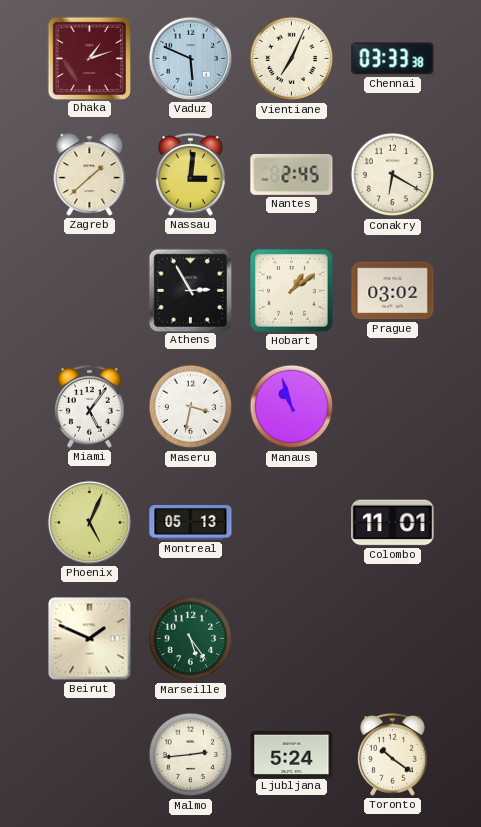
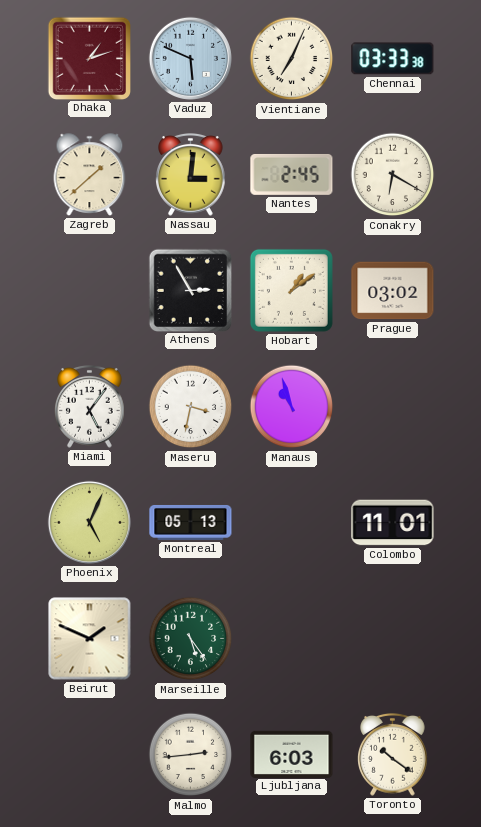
Ljubljana: 5:24 -> 6:03
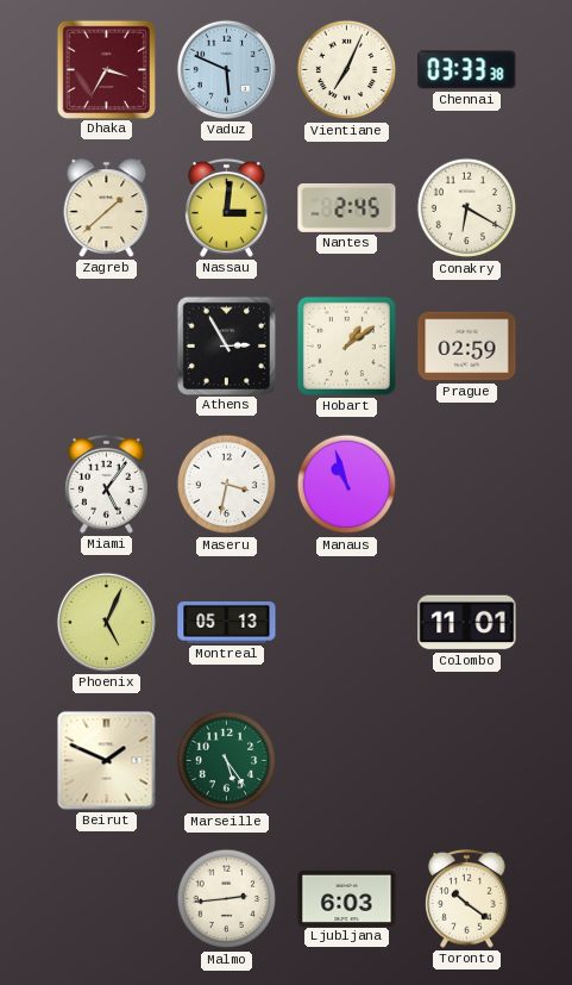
Dhaka: 1:12 -> 3:35
Prague: 03:02 -> 02:59
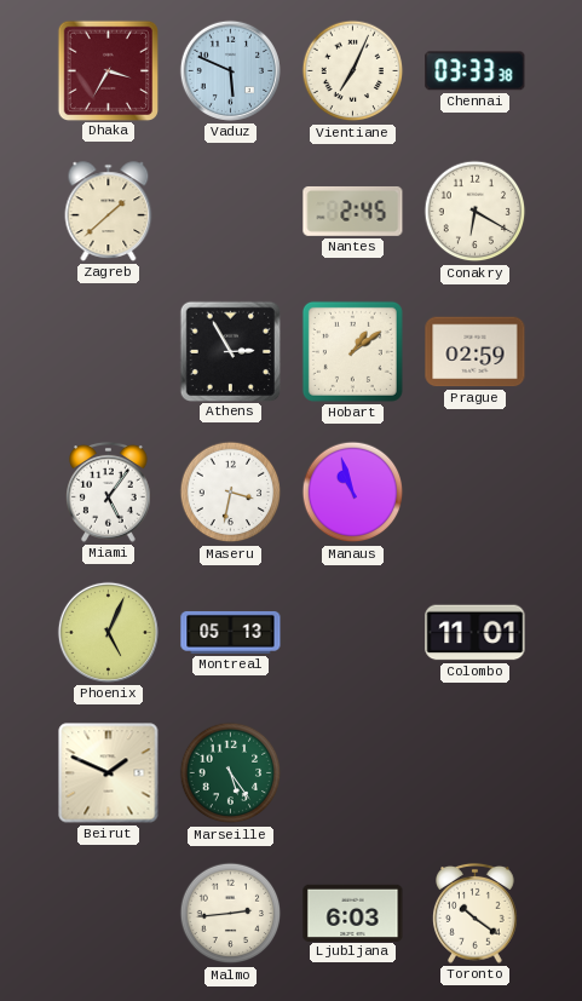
Nassau: 3:01 -> none
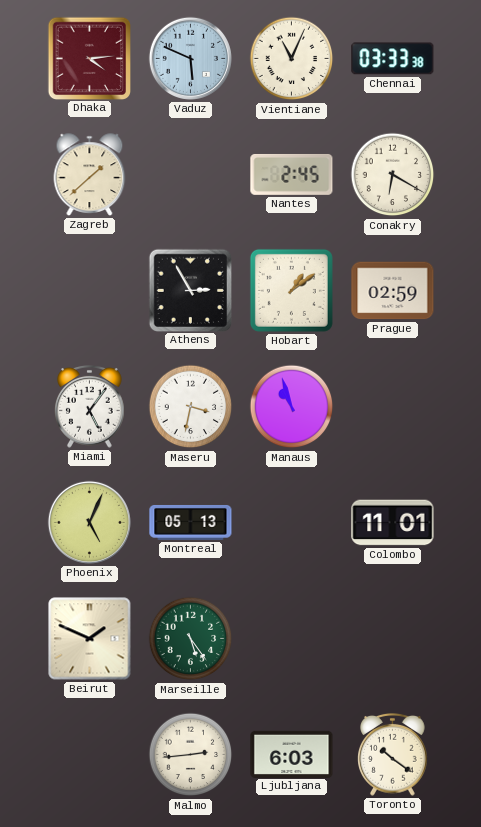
Dhaka: 3:35 -> 4:14
Vientiane: 7:04 -> 11:04
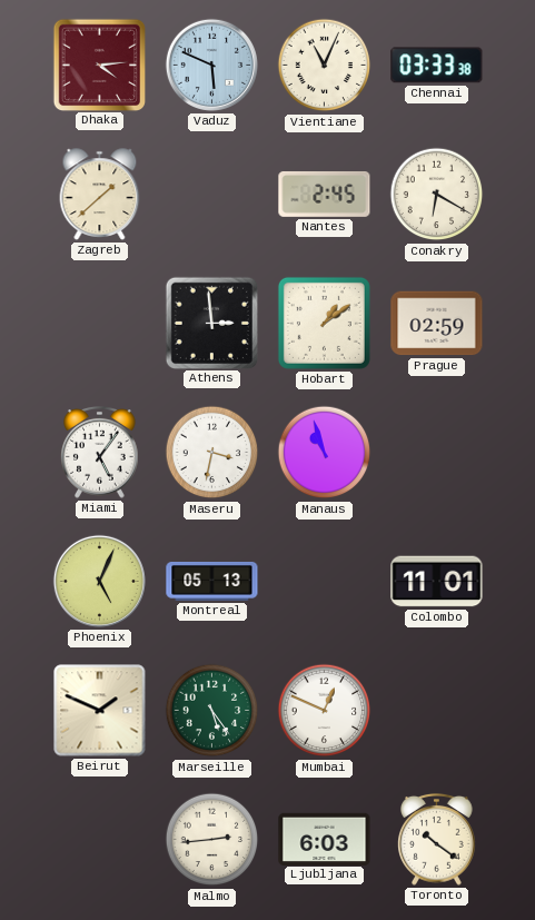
Athens: 2:55 -> 2:59
Mumbai: none -> 12:49
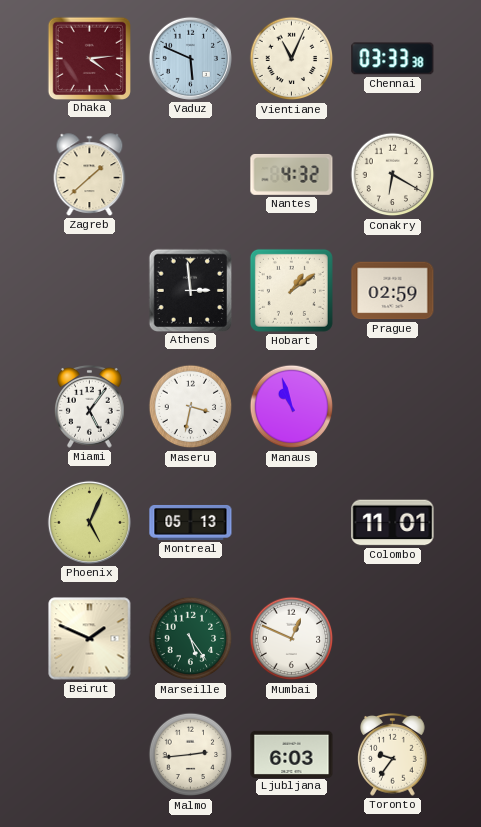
Nantes: 2:45 -> 4:32
Toronto: 10:21 -> 9:36
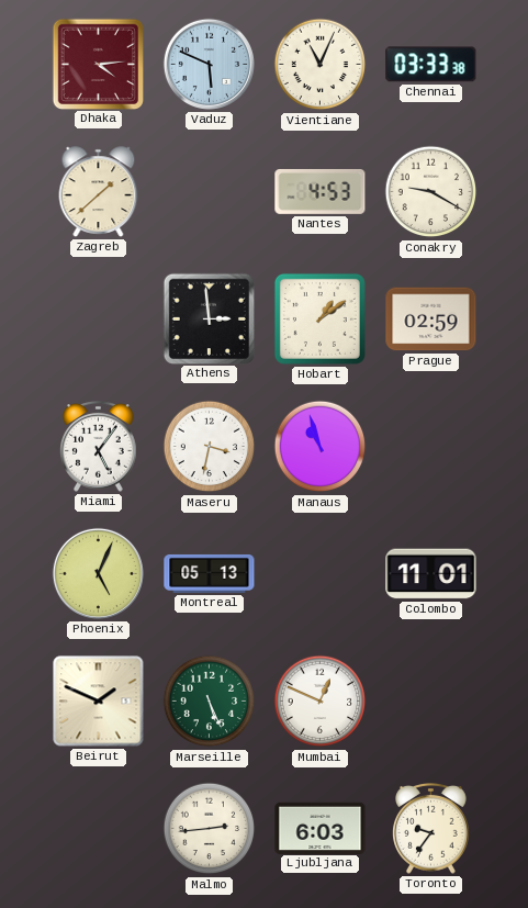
Nantes: 4:32 -> 4:53
Conakry: 6:20 -> 9:20
Marseille: 5:24 -> 5:26
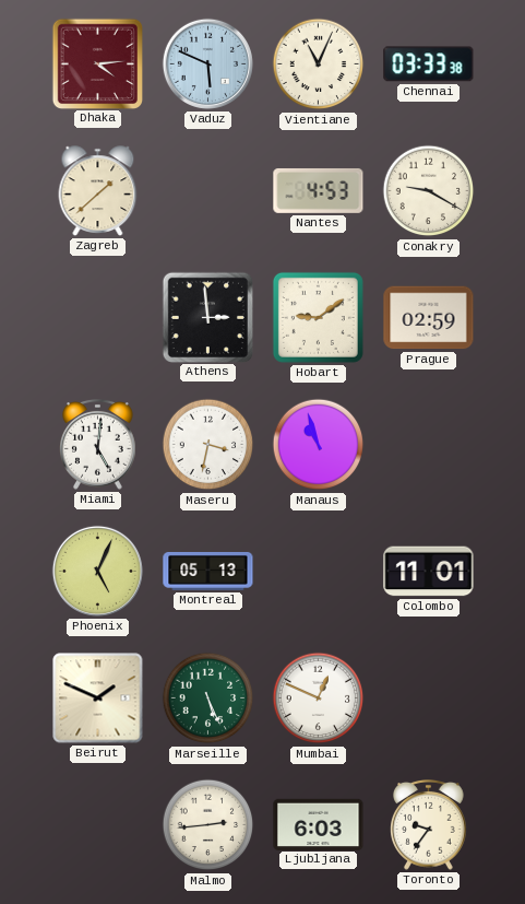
Hobart: 1:09 -> 9:09
Miami: 5:06 -> 5:01
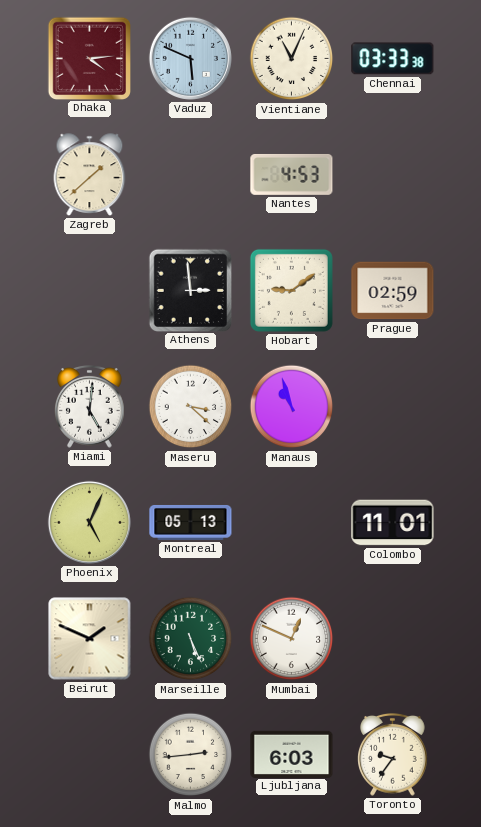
Conakry: 9:20 -> none
Maseru: 3:32 -> 3:22
